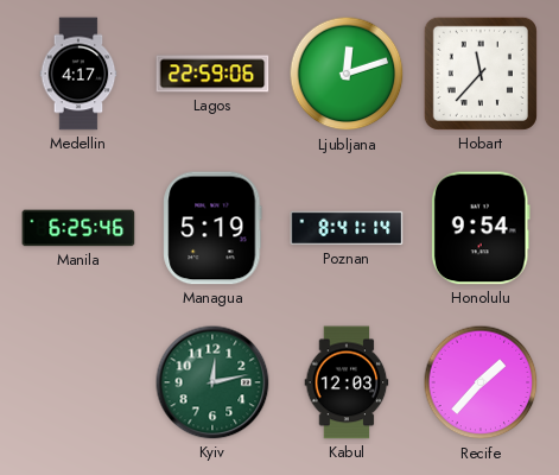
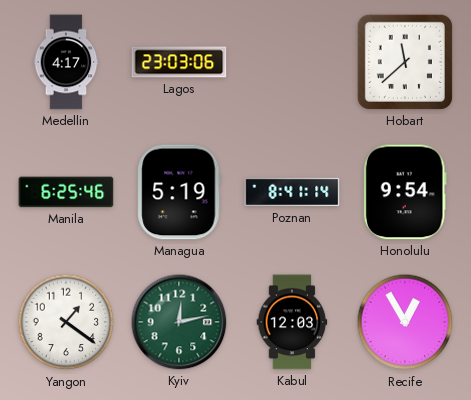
Lagos: 22:59 -> 23:03
Ljubljana: 12:12 -> none
Hobart: 11:37 -> 11:38
Yangon: none -> 1:21
Recife: 1:37 -> 12:55
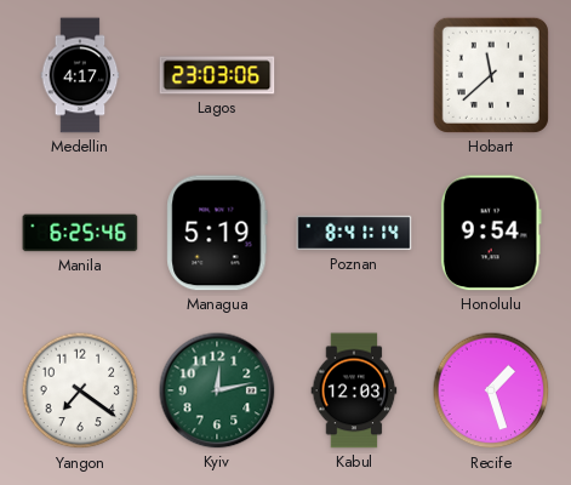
Yangon: 1:21 -> 7:21
Recife: 12:55 -> 1:27
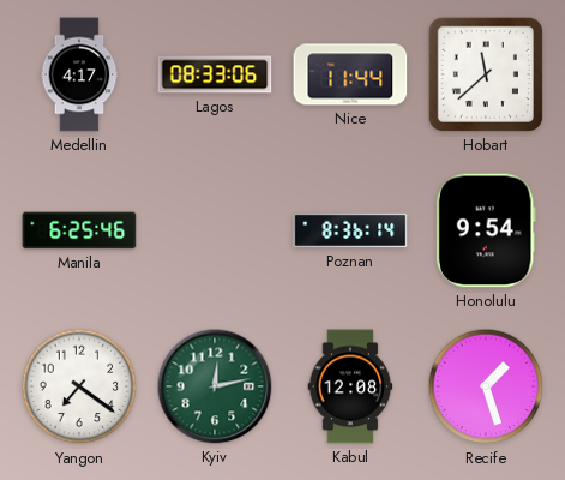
Lagos: 23:03 -> 08:33
Nice: none -> 11:44
Managua: 5:19 -> none
Poznan: 8:41 -> 8:36
Kabul: 12:03 -> 12:08
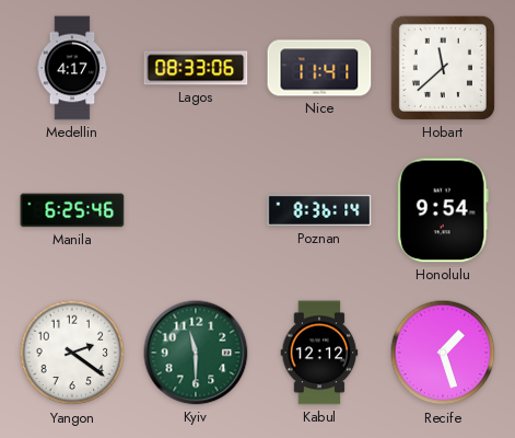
Nice: 11:44 -> 11:41
Yangon: 7:21 -> 2:21
Kyiv: 12:13 -> 11:30
Kabul: 12:08 -> 12:12
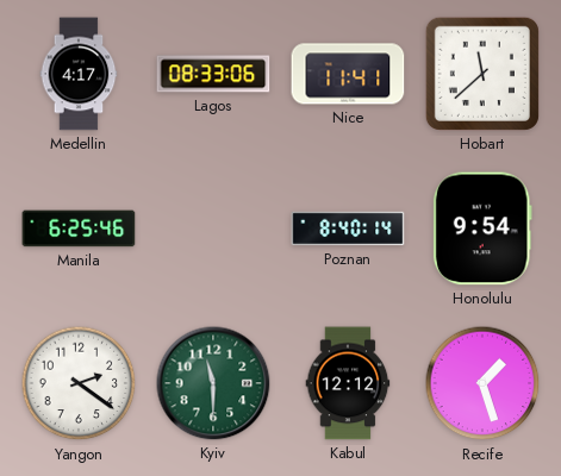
Poznan: 8:36 -> 8:40
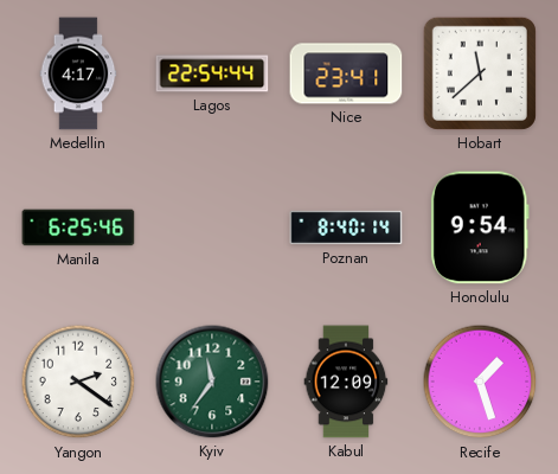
Lagos: 08:33 -> 22:54
Nice: 11:41 -> 23:41
Kyiv: 11:30 -> 11:36
Kabul: 12:12 -> 12:09
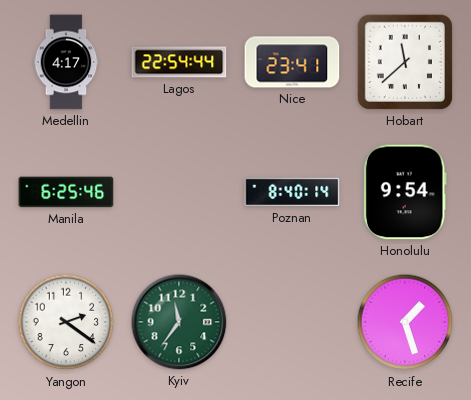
Kabul: 12:09 -> none
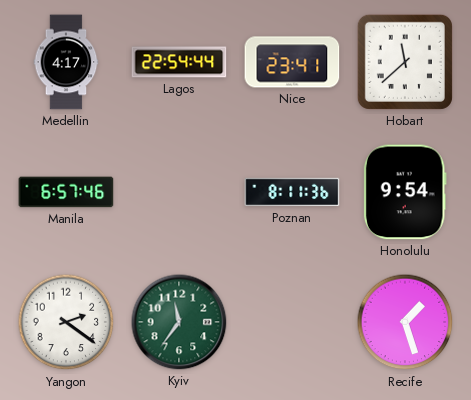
Manila: 6:25 -> 6:57
Poznan: 8:40 -> 8:11
